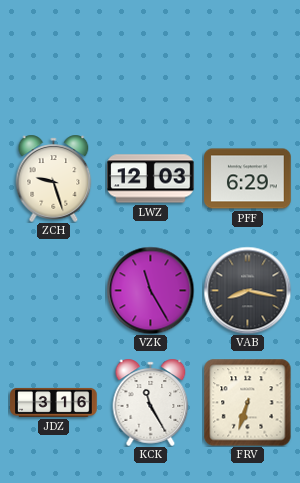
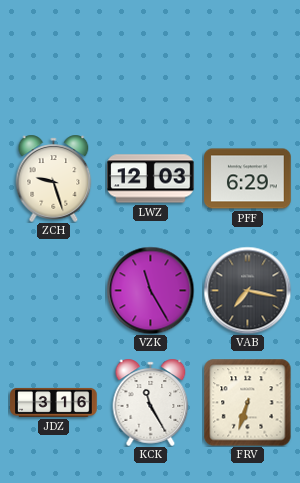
VAB: 8:17 -> 7:17
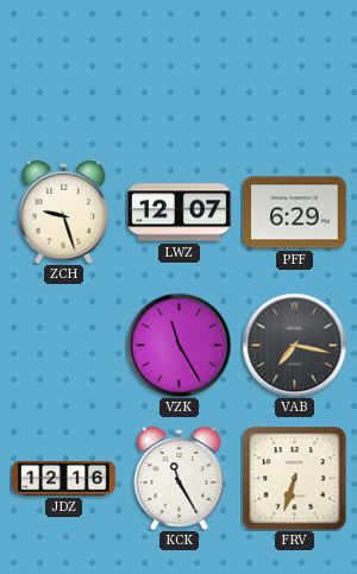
LWZ: 12:03 -> 12:07
JDZ: 3:16 -> 12:16
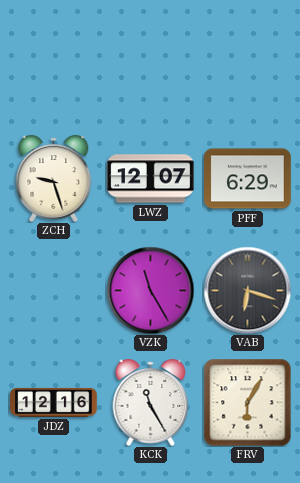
VAB: 7:17 -> 6:18
FRV: 6:33 -> 6:05
